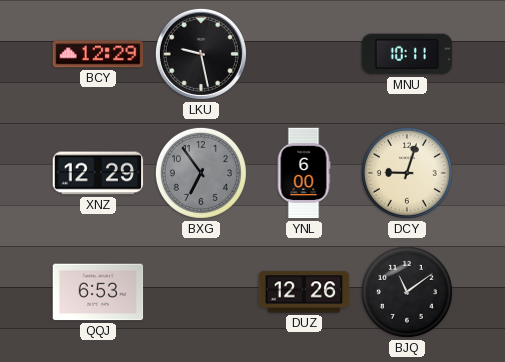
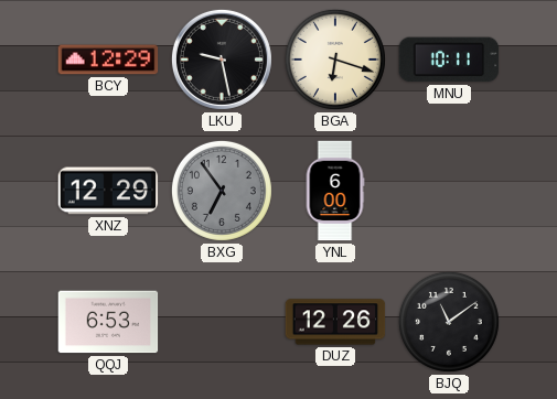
BGA: none -> 6:18
DCY: 9:03 -> none
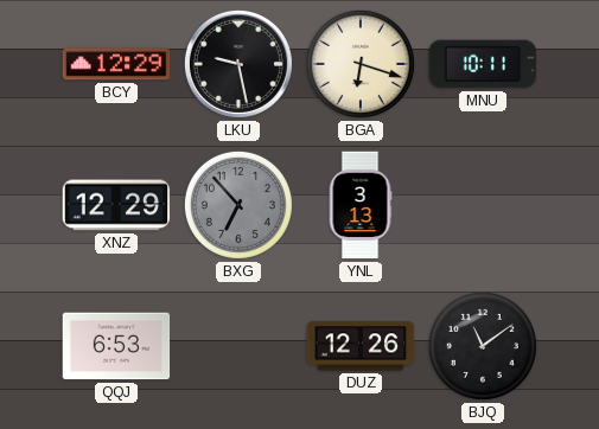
BXG: 6:54 -> 6:53
YNL: 6:00 -> 3:13
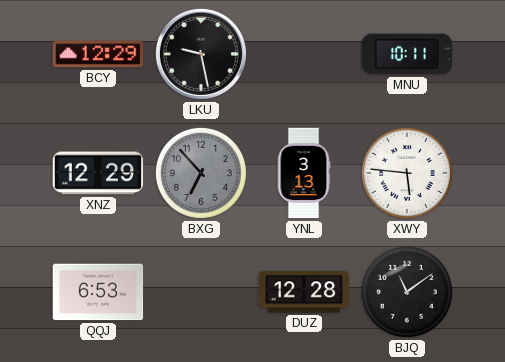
BGA: 6:18 -> none
XWY: none -> 5:46
DUZ: 12:26 -> 12:28
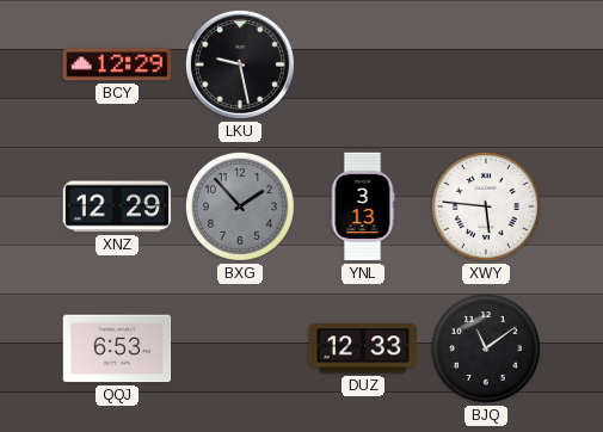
MNU: 10:11 -> none
BXG: 6:53 -> 1:53
DUZ: 12:28 -> 12:33
